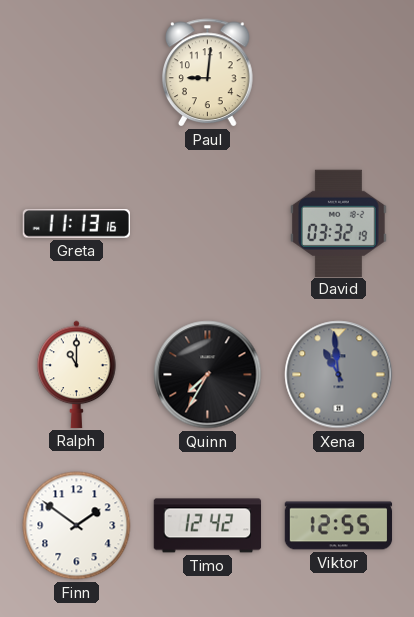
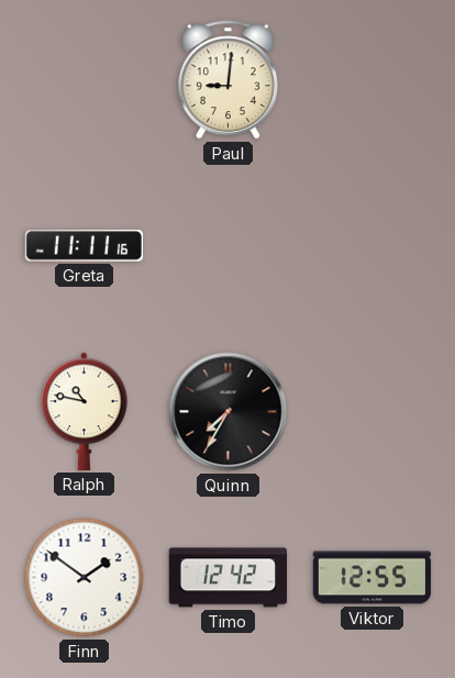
Greta: 11:13 -> 11:11
David: 03:32 -> none
Ralph: 11:00 -> 10:47
Xena: 10:59 -> none
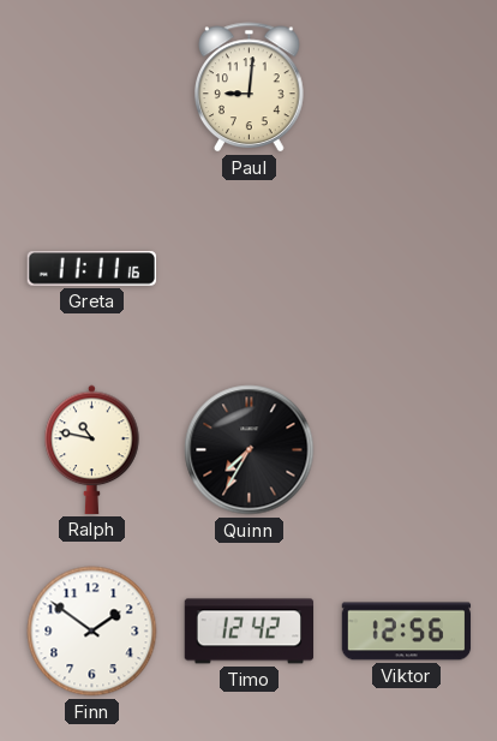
Viktor: 12:55 -> 12:56
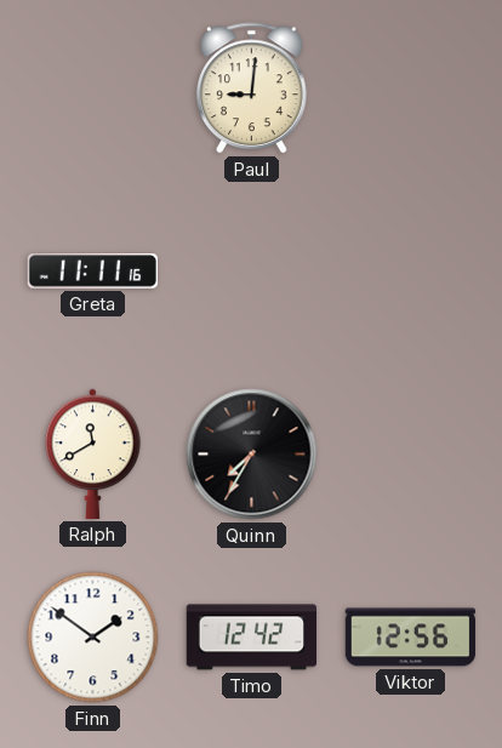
Ralph: 10:47 -> 11:40
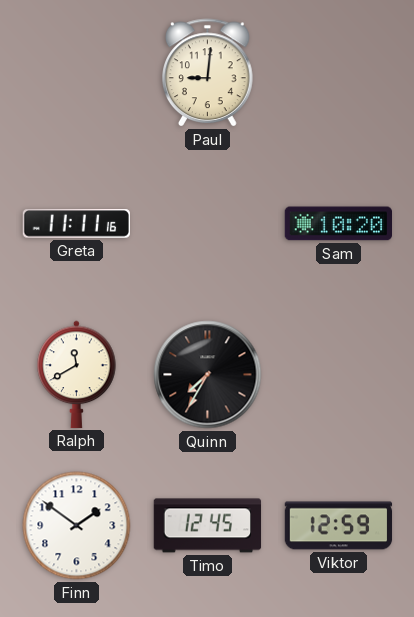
Sam: none -> 10:20
Timo: 12:42 -> 12:45
Viktor: 12:56 -> 12:59
